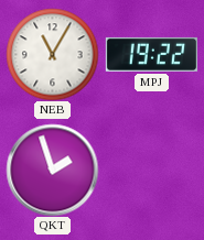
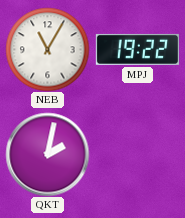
QKT: 1:57 -> 2:02
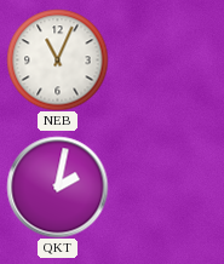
NEB: 11:05 -> 11:04
MPJ: 19:22 -> none
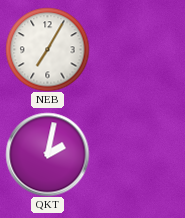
NEB: 11:04 -> 7:05
